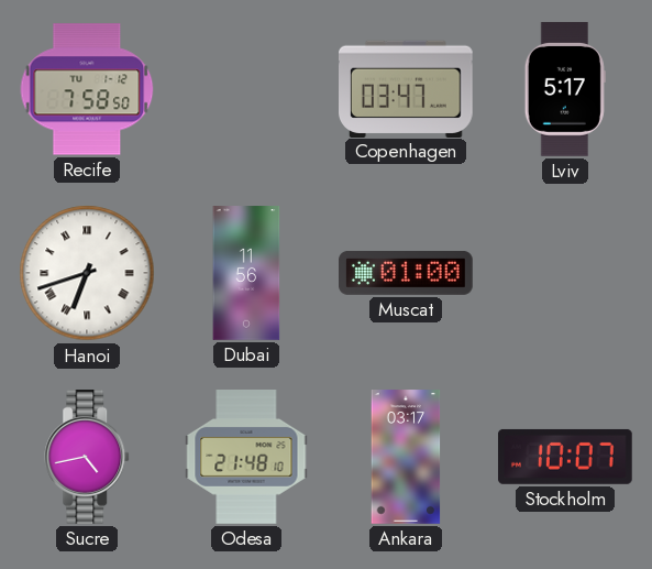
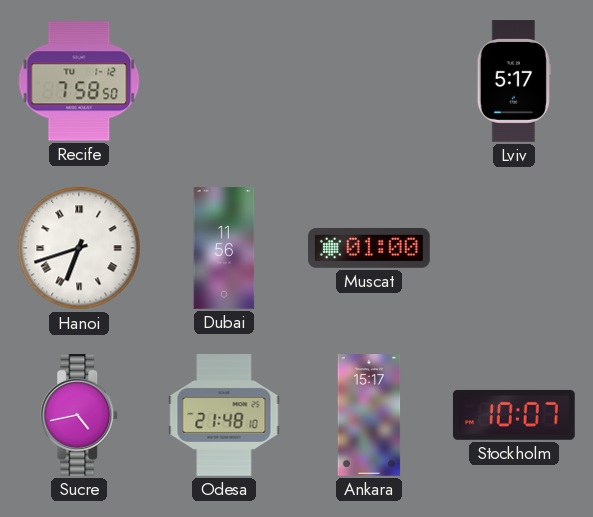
Copenhagen: 03:47 -> none
Ankara: 03:17 -> 15:17
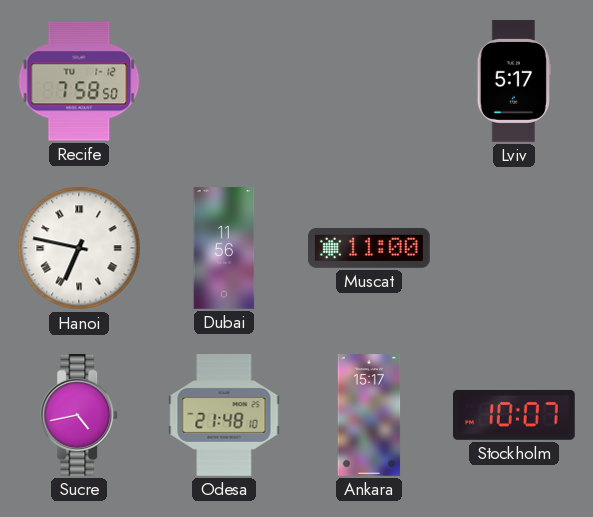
Hanoi: 6:42 -> 6:47
Muscat: 01:00 -> 11:00
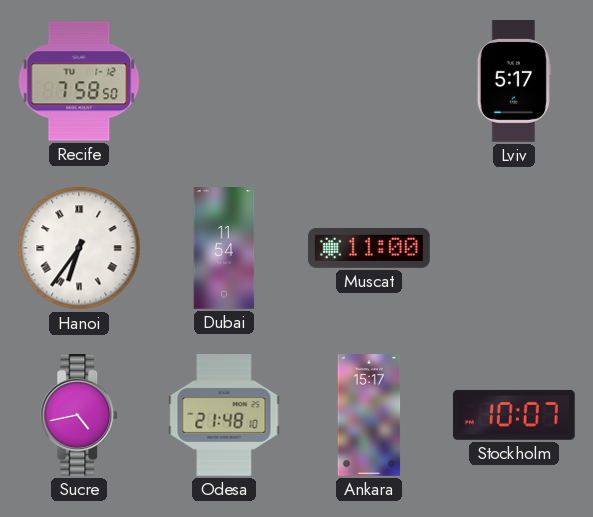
Hanoi: 6:47 -> 6:36
Dubai: 11:56 -> 11:54
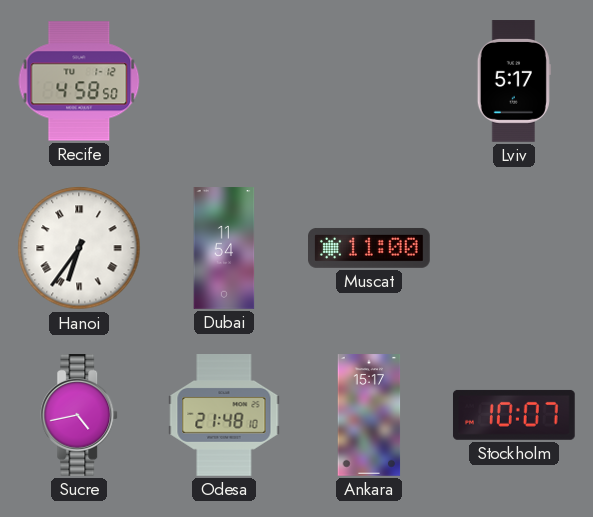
Recife: 7:58 -> 4:58
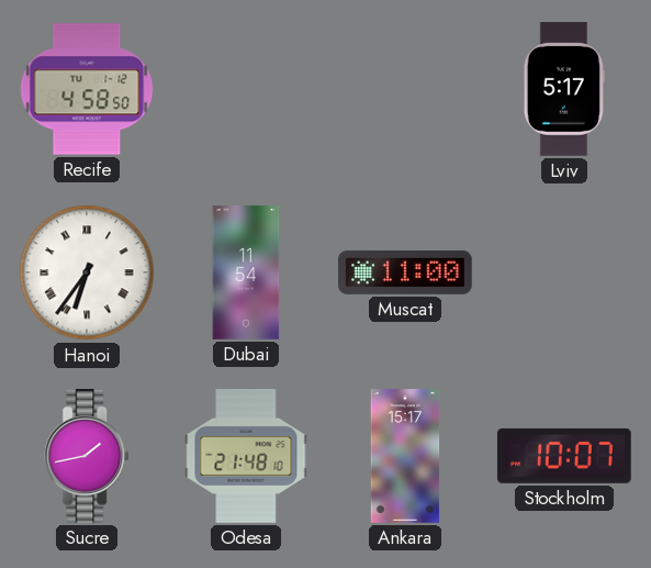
Sucre: 4:43 -> 1:43
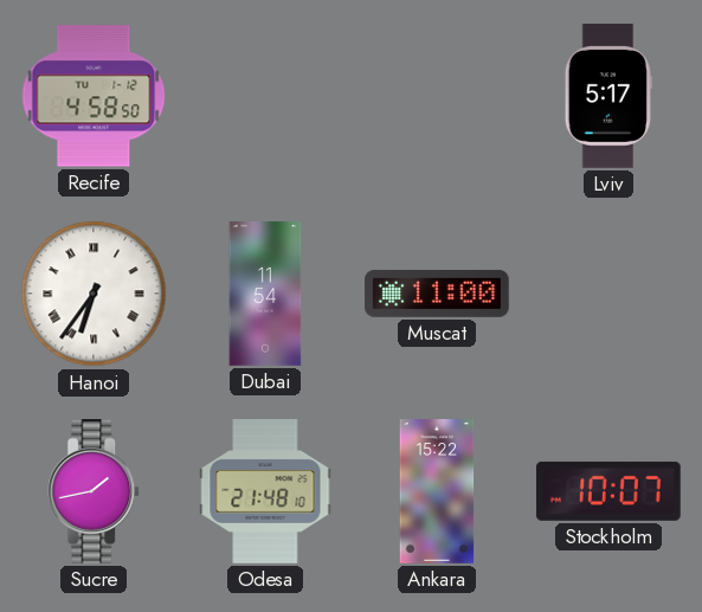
Ankara: 15:17 -> 15:22
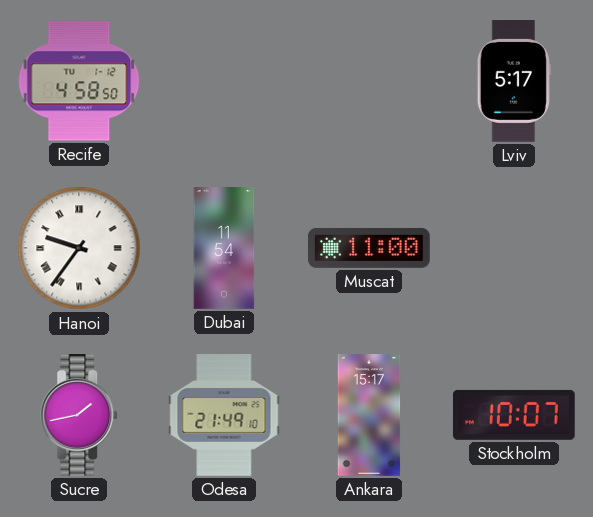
Hanoi: 6:36 -> 9:36
Odesa: 21:48 -> 21:49
Ankara: 15:22 -> 15:17
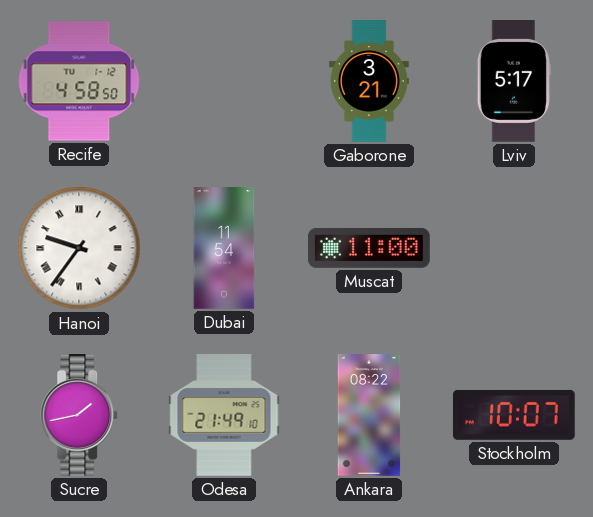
Gaborone: none -> 3:21
Ankara: 15:17 -> 08:22
